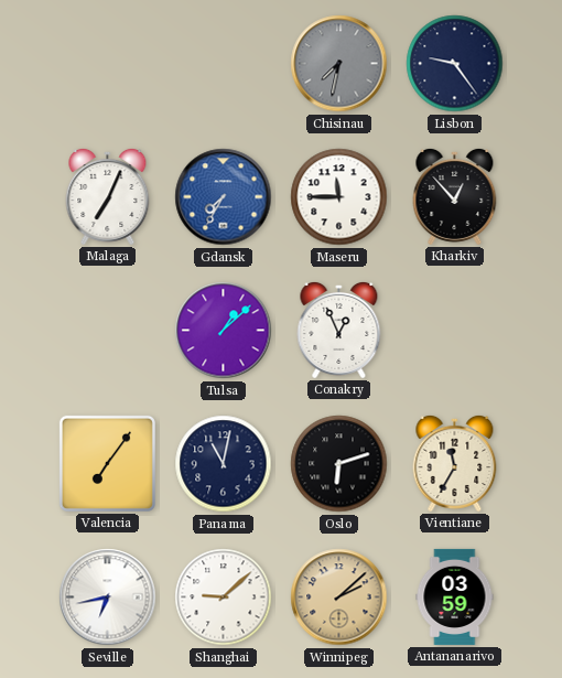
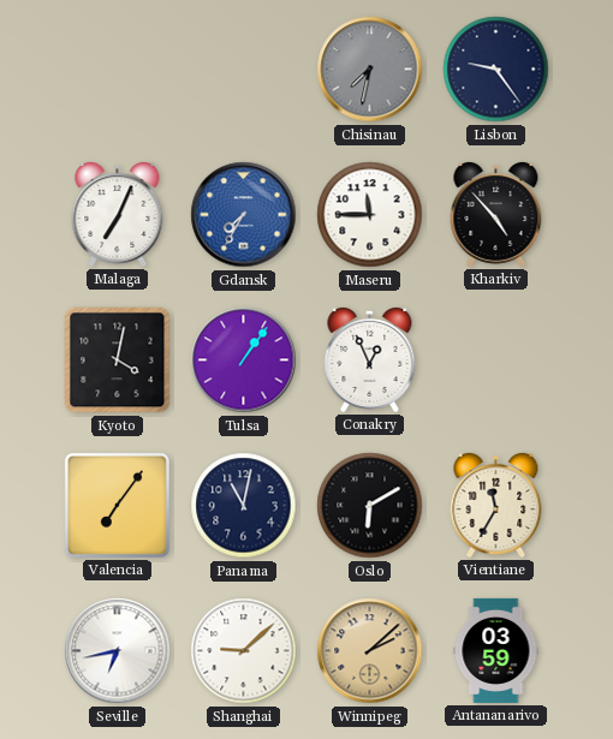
Kharkiv: 12:53 -> 4:53
Kyoto: none -> 4:02
Tulsa: 1:08 -> 1:06
Oslo: 6:12 -> 6:10
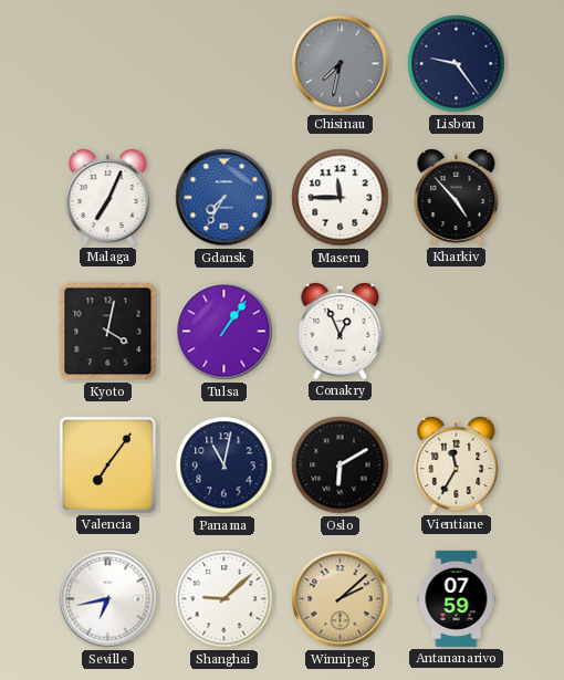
Antananarivo: 03:59 -> 07:59
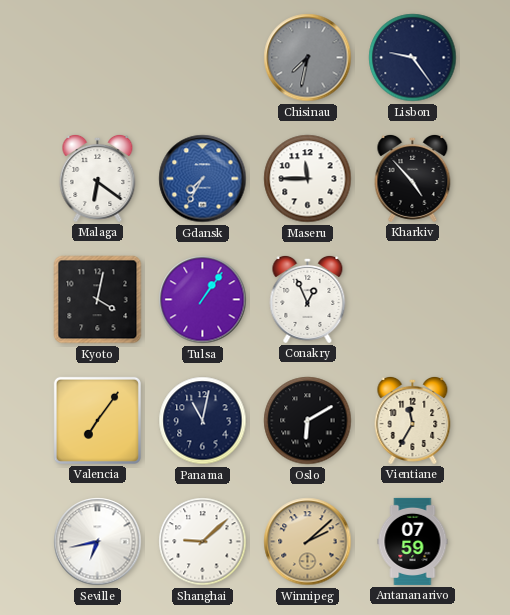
Malaga: 7:04 -> 6:21
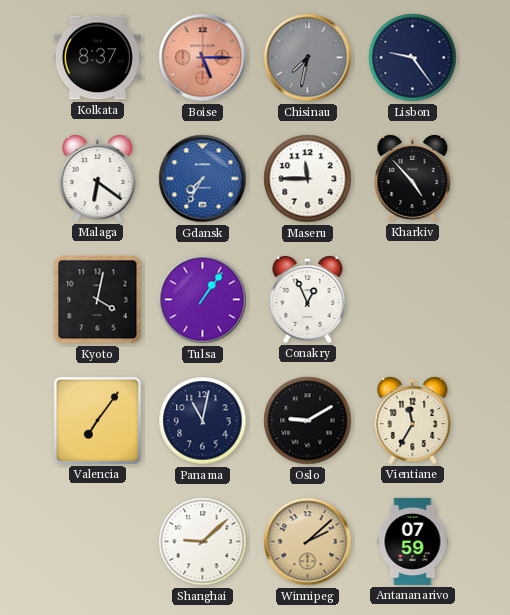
Kolkata: none -> 8:37
Boise: none -> 5:15
Oslo: 6:10 -> 9:10
Seville: 6:43 -> none
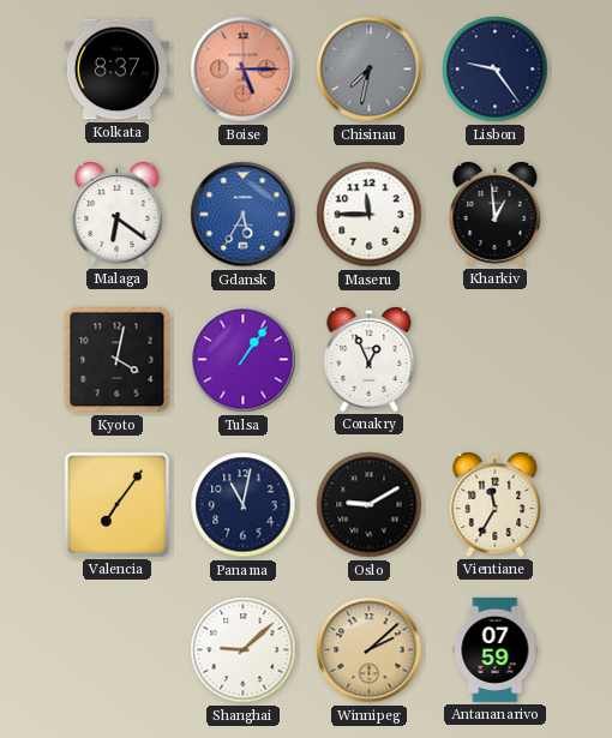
Gdansk: 7:35 -> 5:35
Kharkiv: 4:53 -> 12:59
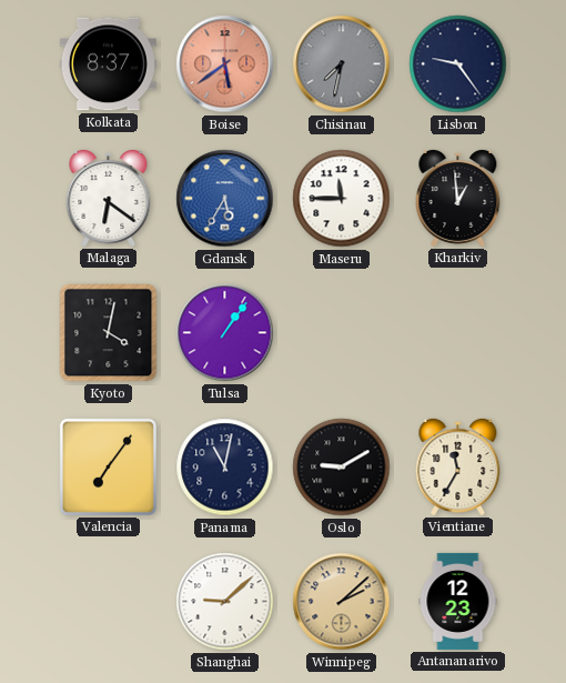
Boise: 5:15 -> 5:39
Conakry: 12:56 -> none
Antananarivo: 07:59 -> 12:23
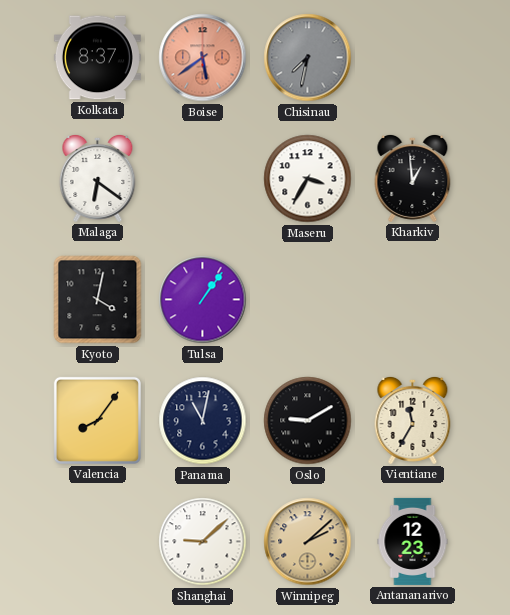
Lisbon: 9:24 -> none
Gdansk: 5:35 -> none
Maseru: 11:45 -> 3:35
Valencia: 7:06 -> 8:06
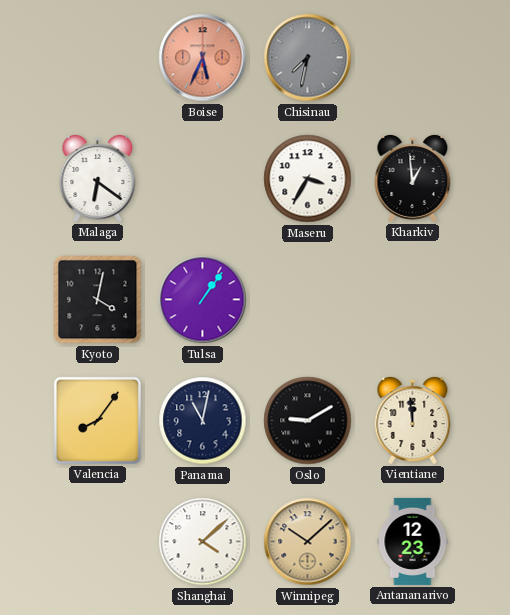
Kolkata: 8:37 -> none
Boise: 5:39 -> 5:34
Vientiane: 11:35 -> 11:59
Shanghai: 9:08 -> 4:08
Winnipeg: 2:08 -> 10:08
